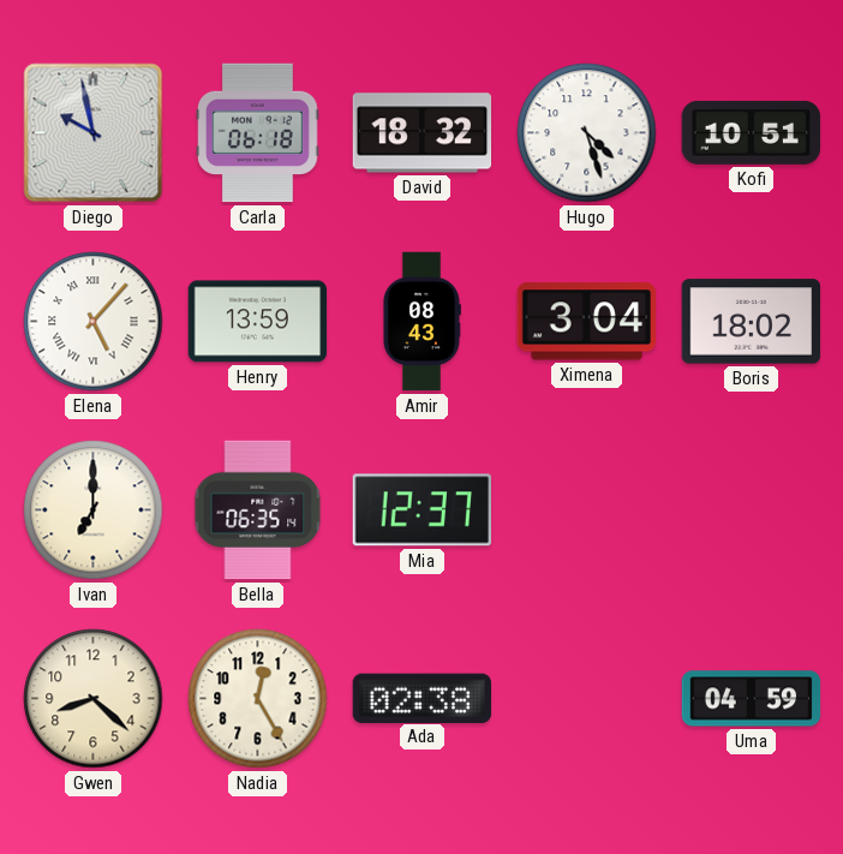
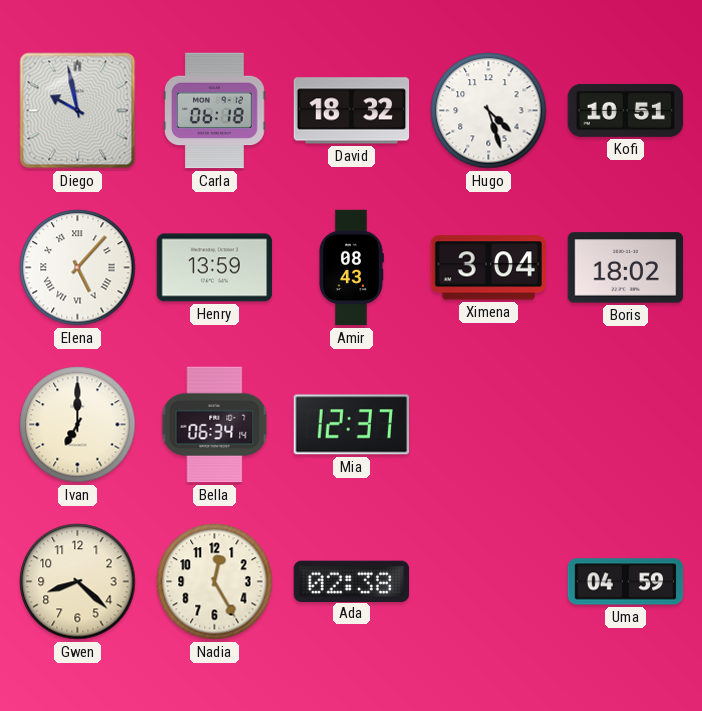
Bella: 06:35 -> 06:34
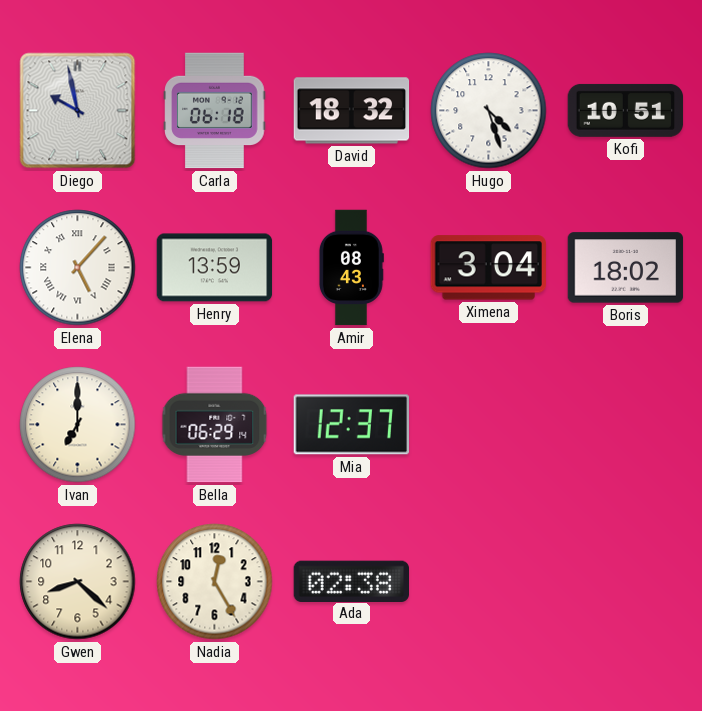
Bella: 06:34 -> 06:29
Uma: 04:59 -> none
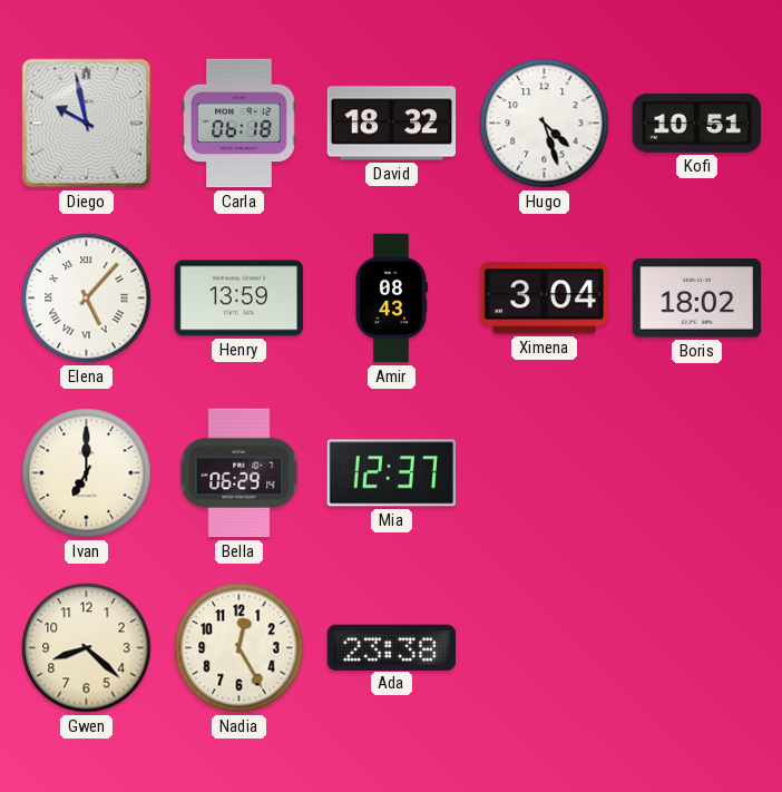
Ada: 02:38 -> 23:38
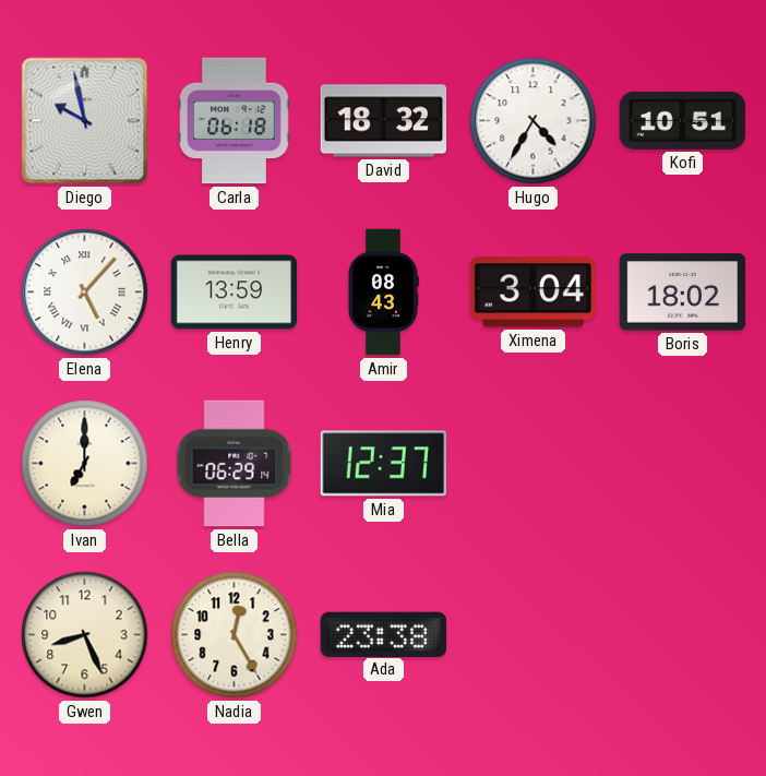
Hugo: 4:27 -> 4:35
Gwen: 8:22 -> 8:26
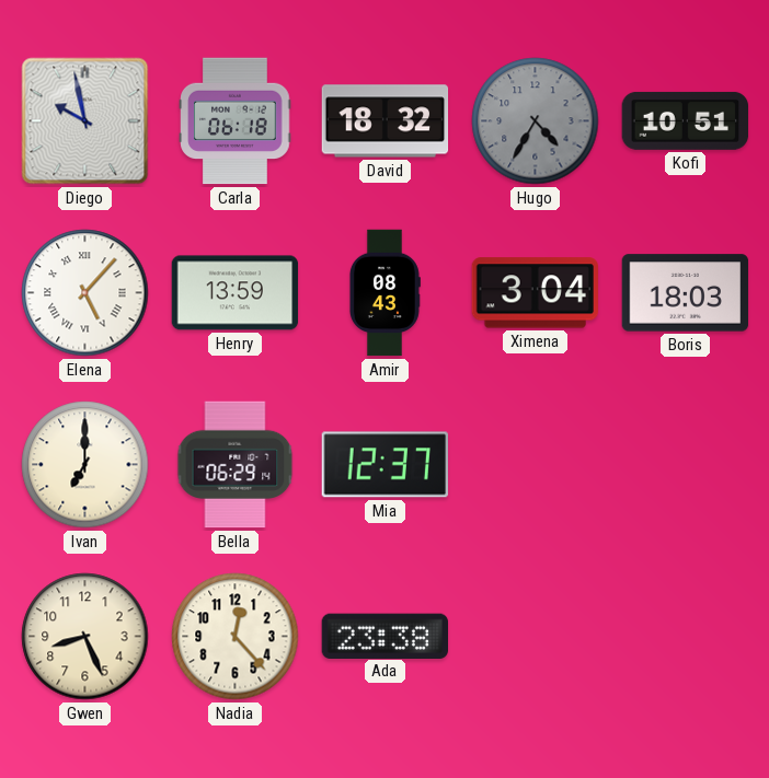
Hugo dial: white -> grey
Boris: 18:02 -> 18:03
Nadia: 12:25 -> 12:23
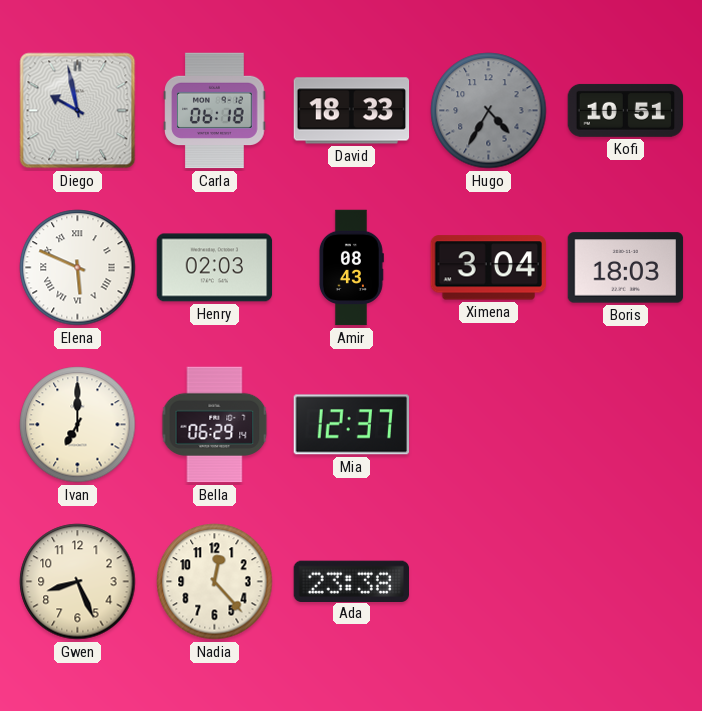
David: 18:32 -> 18:33
Elena: 5:07 -> 5:49
Henry: 13:59 -> 02:03
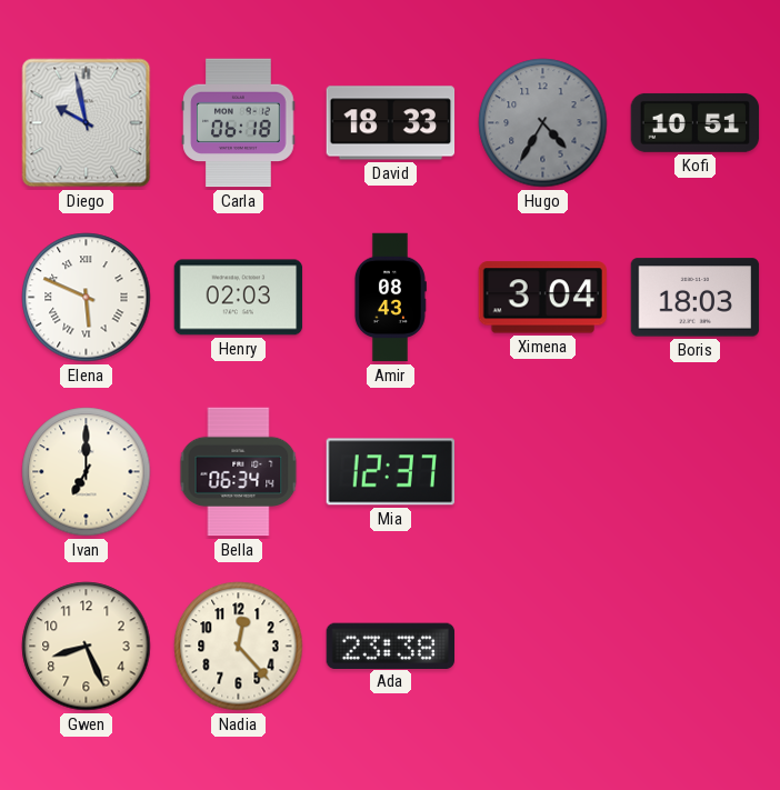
Bella: 06:29 -> 06:34
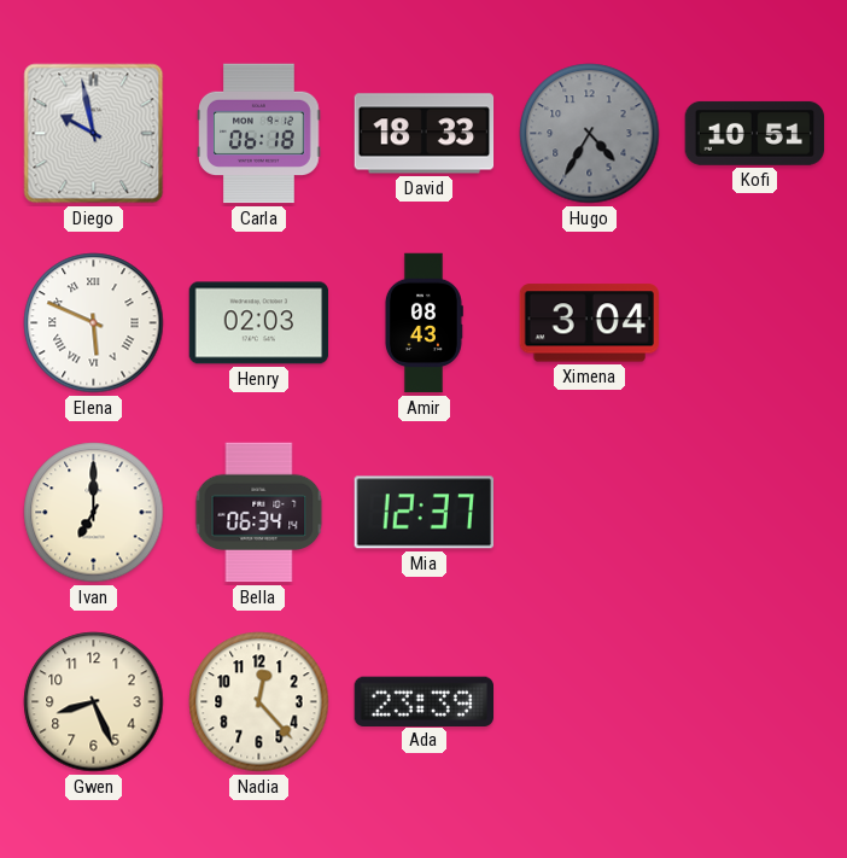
Boris: 18:03 -> none
Ada: 23:38 -> 23:39
